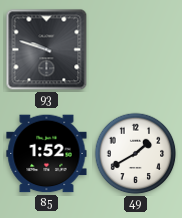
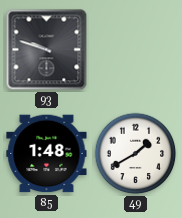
85: 1:52 -> 1:48
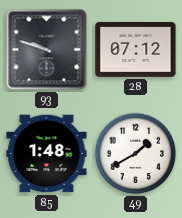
28: none -> 07:12
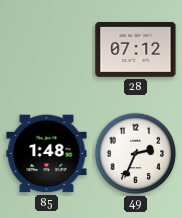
93: 9:48 -> none
49: 1:40 -> 2:34
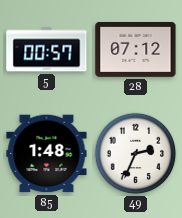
5: none -> 00:57
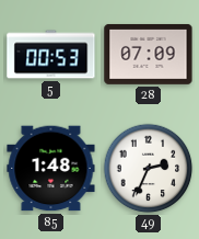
5: 00:57 -> 00:53
28: 07:12 -> 07:09
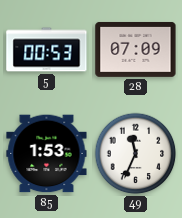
85: 1:48 -> 1:53
49: 2:34 -> 11:34
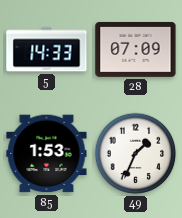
5: 00:53 -> 14:33
49: 11:34 -> 1:34
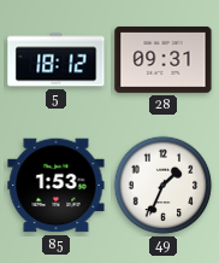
5: 14:33 -> 18:12
28: 07:09 -> 09:31
